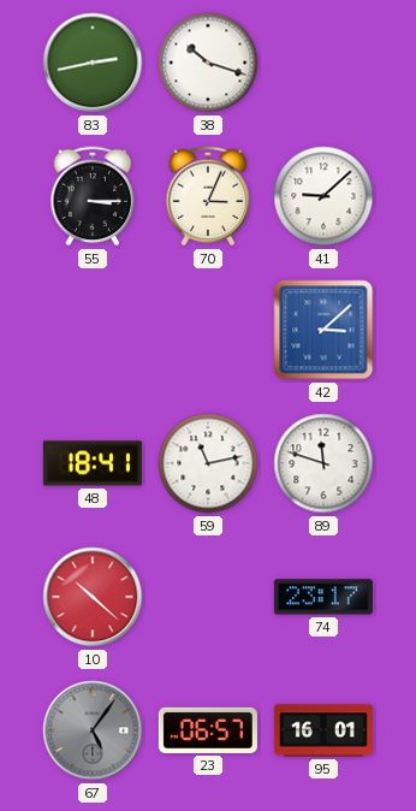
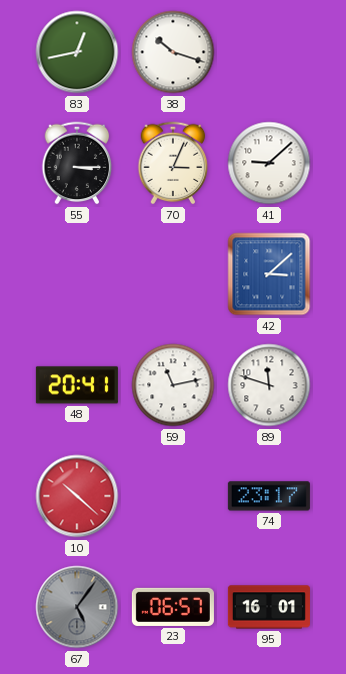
83: 2:43 -> 12:43
48: 18:41 -> 20:41
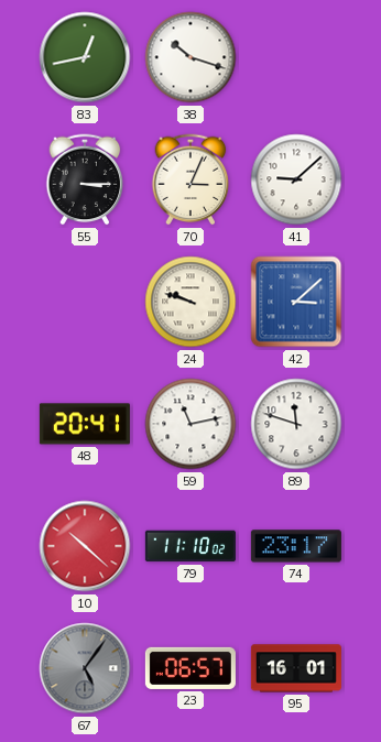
24: none -> 9:48
79: none -> 11:10
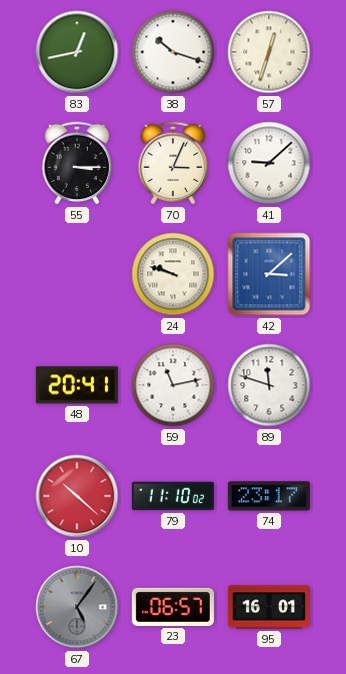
57: none -> 12:33
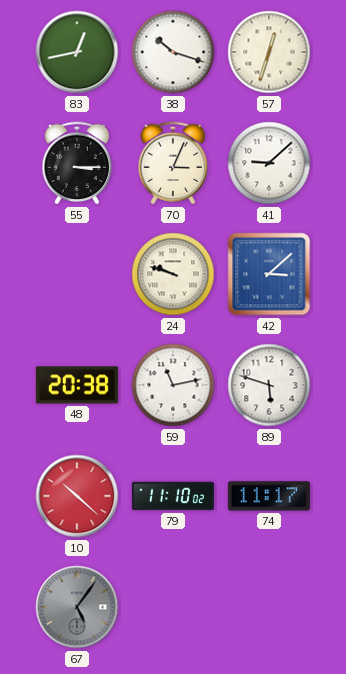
48: 20:41 -> 20:38
89: 11:48 -> 5:48
74: 23:17 -> 11:17
23: 06:57 -> none
95: 16:01 -> none
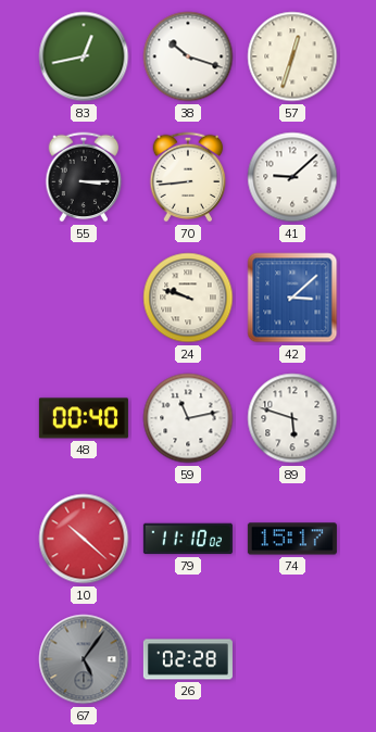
70: 3:04 -> 8:44
48: 20:38 -> 00:40
74: 11:17 -> 15:17
26: none -> 02:28
